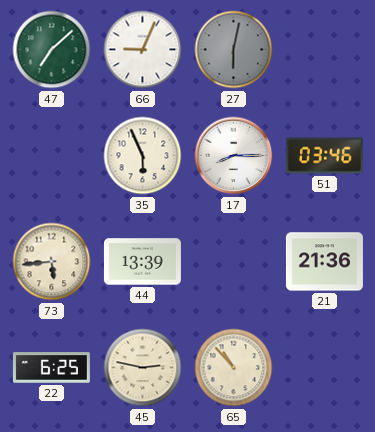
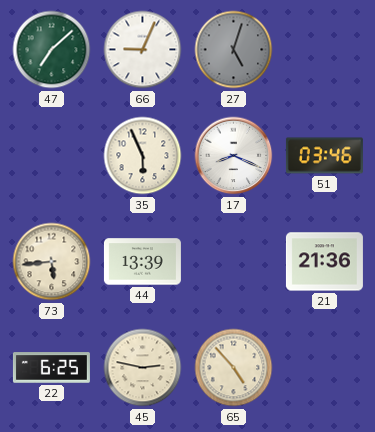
27: 6:02 -> 5:03
17: 8:15 -> 8:19
65: 10:53 -> 4:53
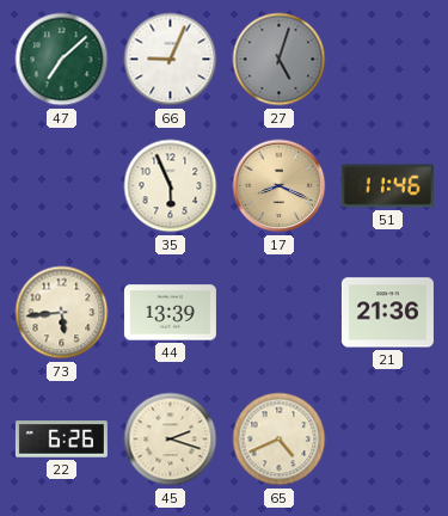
17 dial: white -> champagne
51: 03:46 -> 11:46
22: 6:25 -> 6:26
45: 2:47 -> 2:18
65: 4:53 -> 4:41
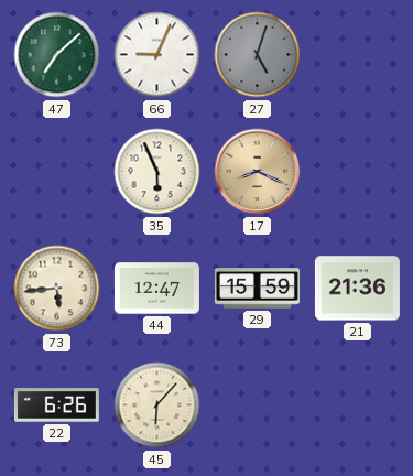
51: 11:46 -> none
44: 13:39 -> 12:47
29: none -> 15:59
45: 2:18 -> 6:07
65: 4:41 -> none
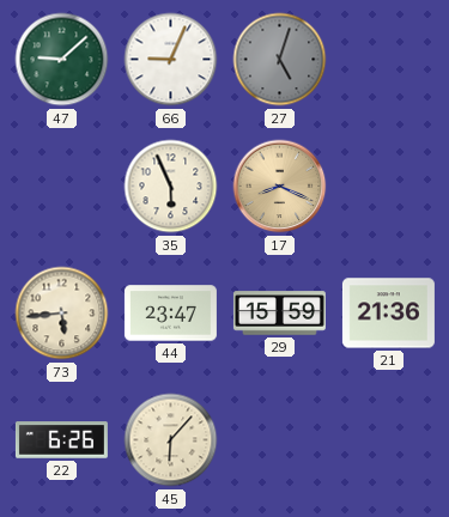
47: 7:08 -> 9:08
44: 12:47 -> 23:47
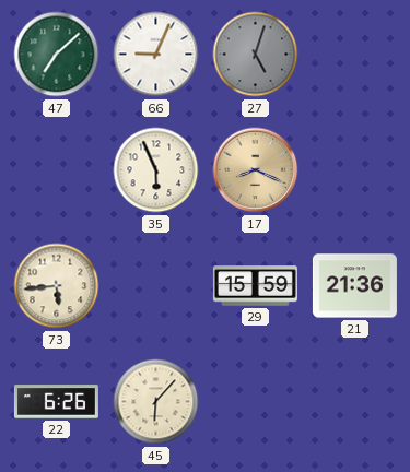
47: 9:08 -> 7:08
44: 23:47 -> none
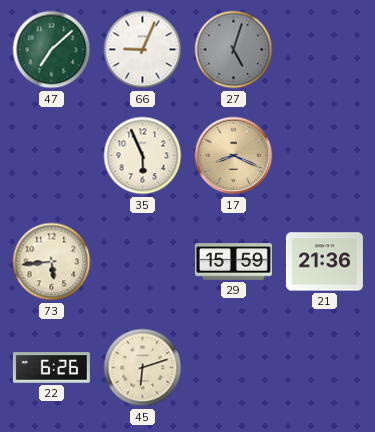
45: 6:07 -> 6:12
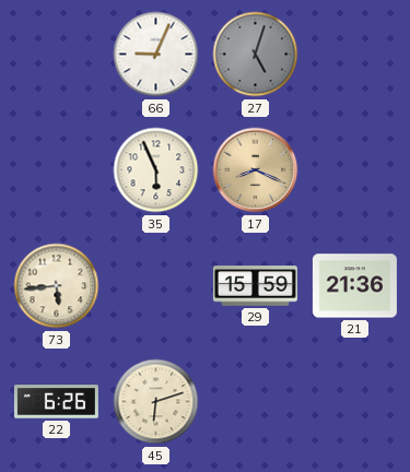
47: 7:08 -> none
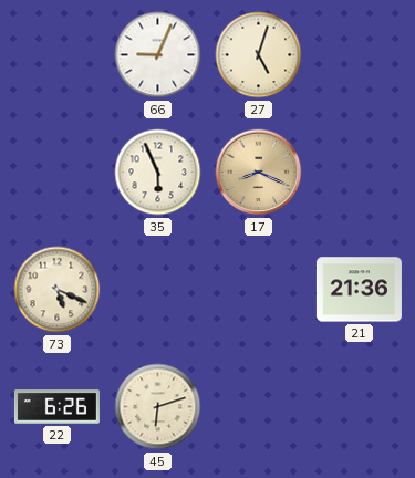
27 dial: grey -> cream
73: 5:44 -> 5:19
29: 15:59 -> none
